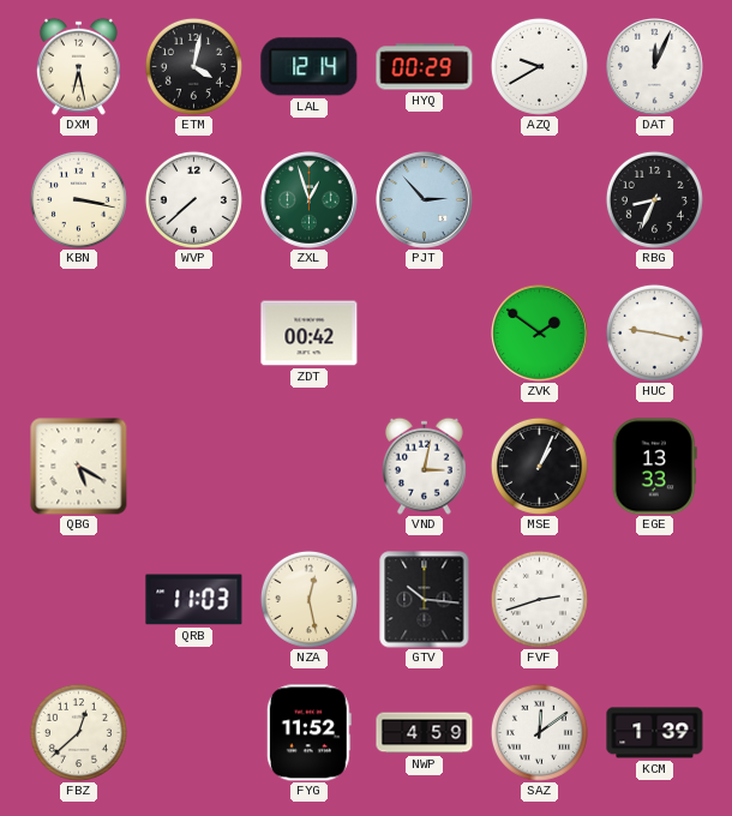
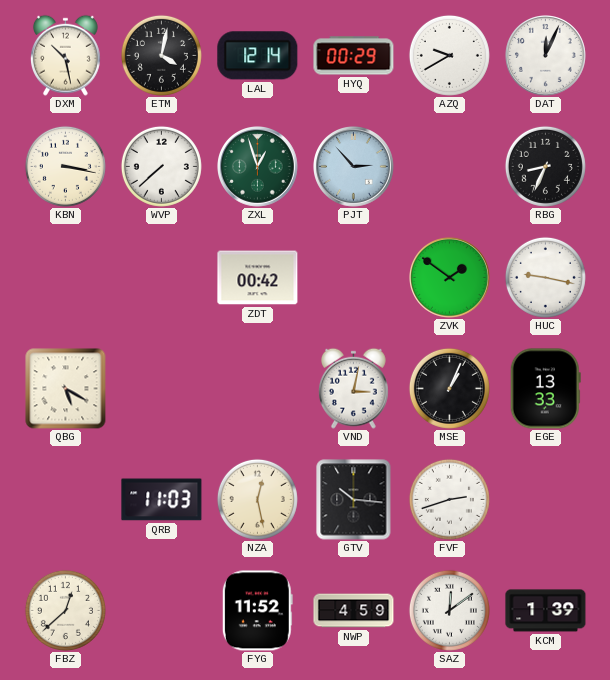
DXM: 6:28 -> 10:28
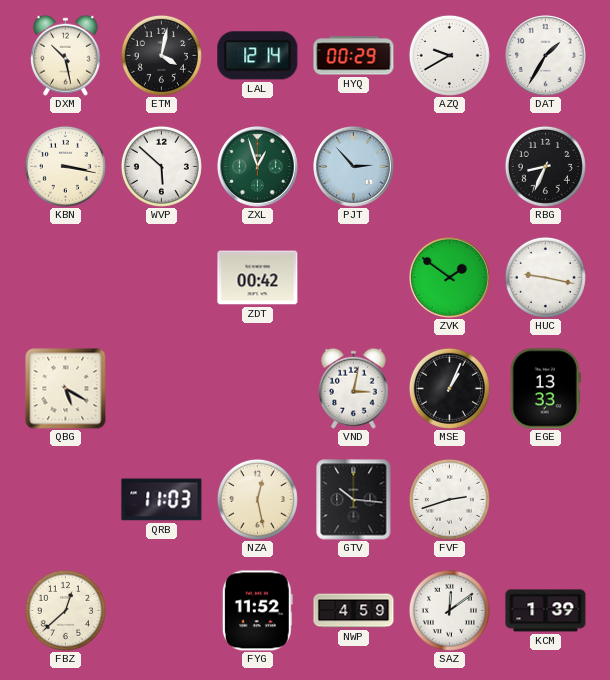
DAT: 12:04 -> 1:35
WVP: 7:38 -> 5:52
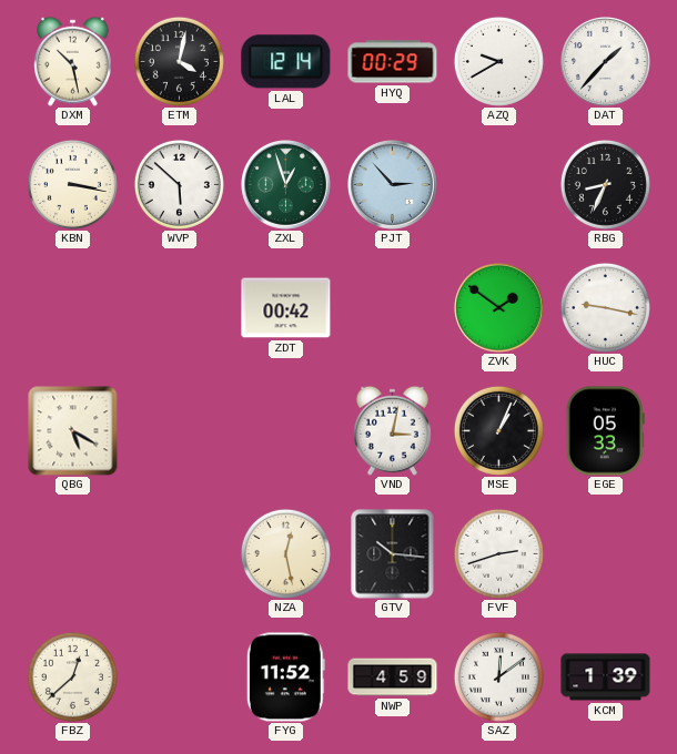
DAT: 1:35 -> 1:37
EGE: 13:33 -> 05:33
QRB: 11:03 -> none
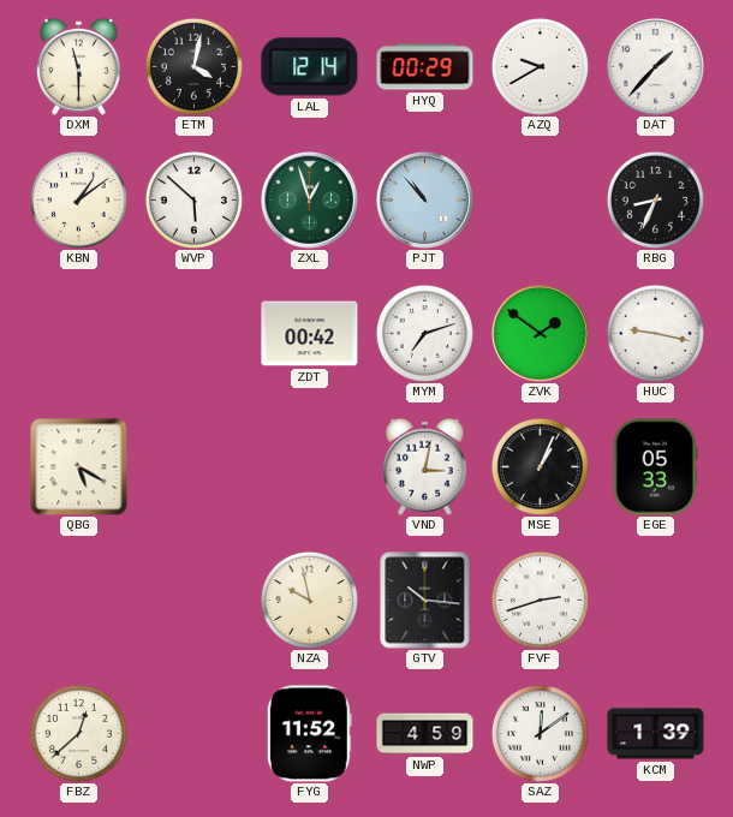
DXM: 10:28 -> 11:30
KBN: 3:17 -> 1:09
PJT: 2:53 -> 10:53
MYM: none -> 7:12
NZA: 12:28 -> 9:58
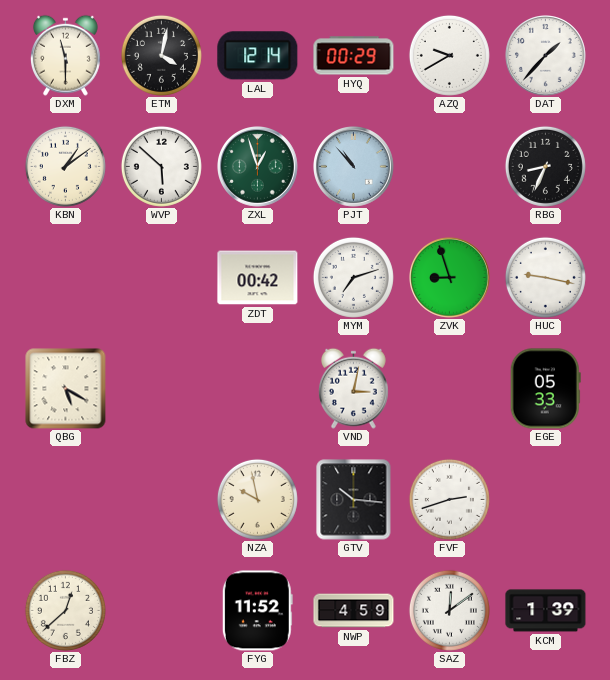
ZVK: 1:51 -> 8:57
MSE: 1:04 -> none
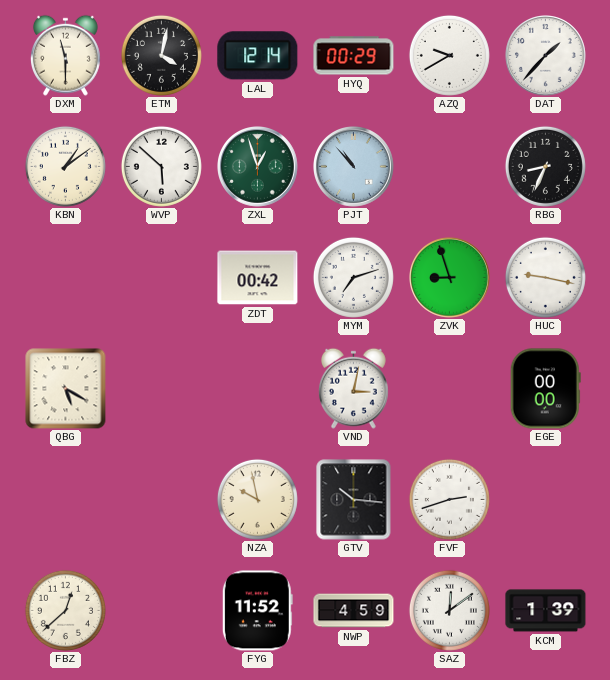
EGE: 05:33 -> 00:00
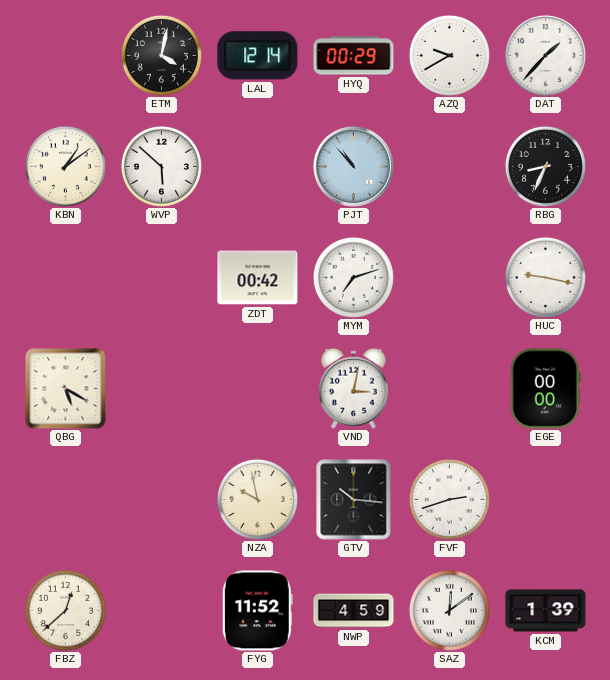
DXM: 11:30 -> none
ZXL: 12:57 -> none
ZVK: 8:57 -> none
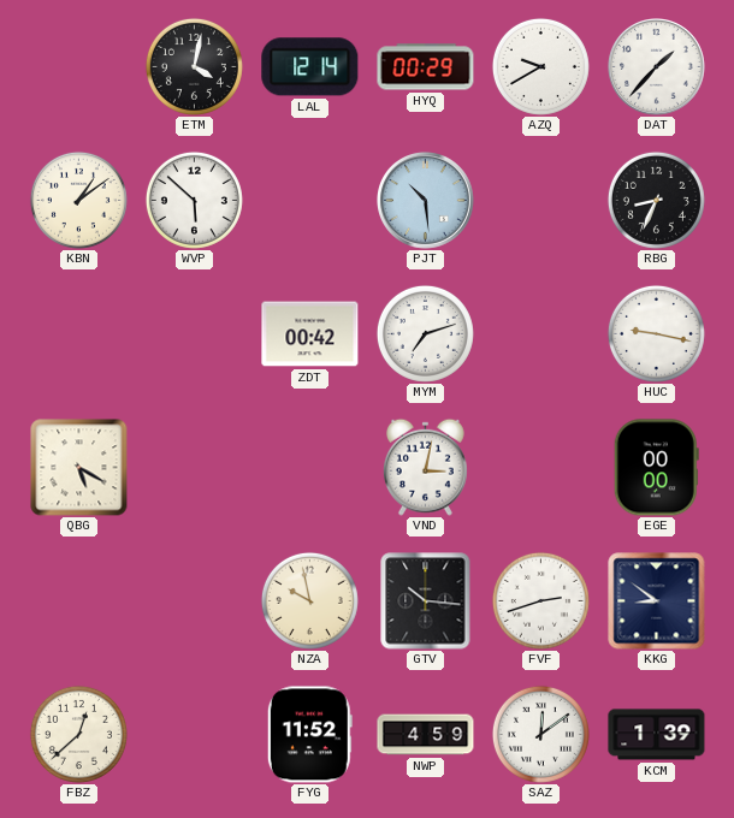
PJT: 10:53 -> 10:29
KKG: none -> 8:51
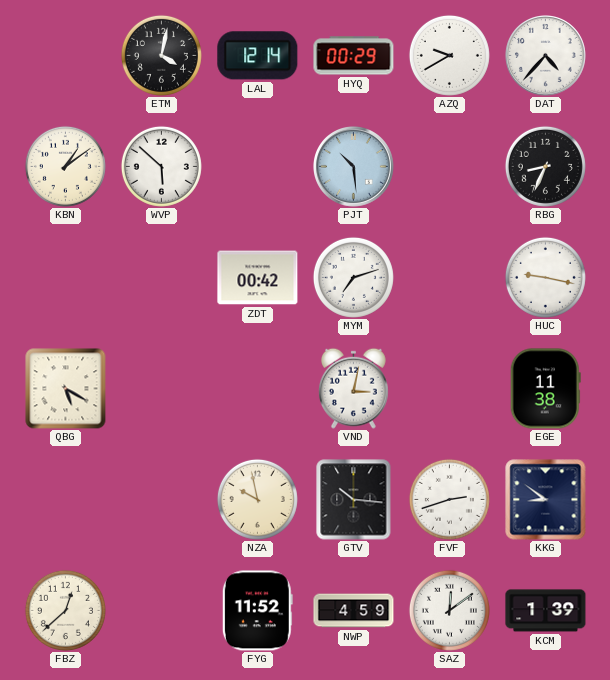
DAT: 1:37 -> 4:37
EGE: 00:00 -> 11:38
